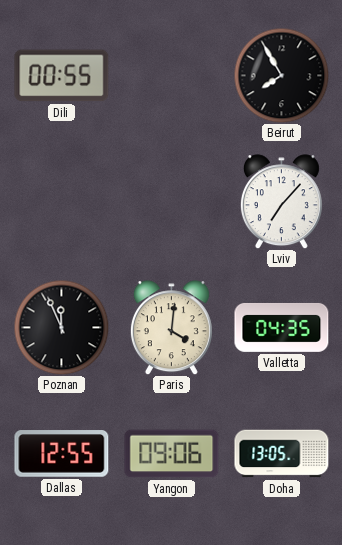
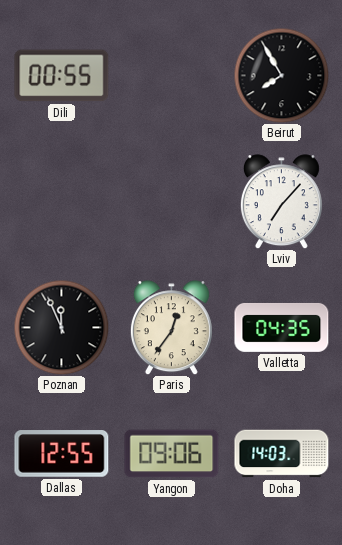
Paris: 4:01 -> 12:36
Doha: 13:05 -> 14:03
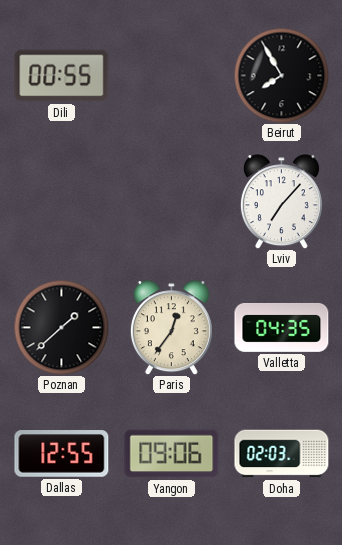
Poznan: 11:56 -> 1:38
Doha: 14:03 -> 02:03
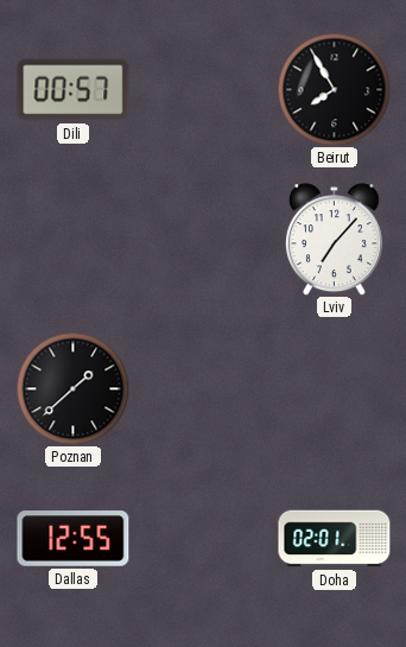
Dili: 00:55 -> 00:57
Paris: 12:36 -> none
Valletta: 04:35 -> none
Yangon: 09:06 -> none
Doha: 02:03 -> 02:01
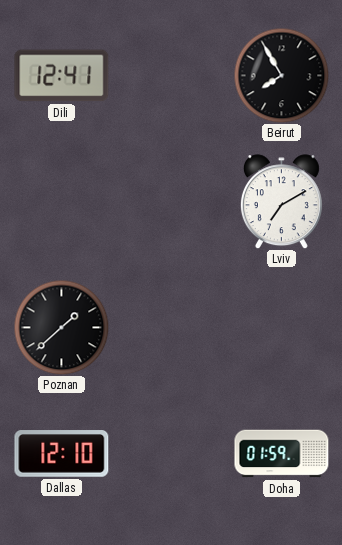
Dili: 00:57 -> 12:41
Lviv: 7:07 -> 7:10
Dallas: 12:55 -> 12:10
Doha: 02:01 -> 01:59
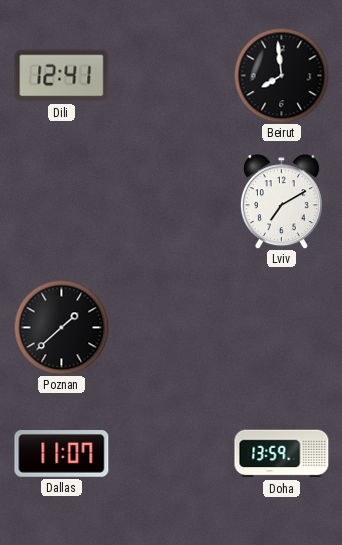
Beirut: 7:55 -> 7:59
Dallas: 12:10 -> 11:07
Doha: 01:59 -> 13:59
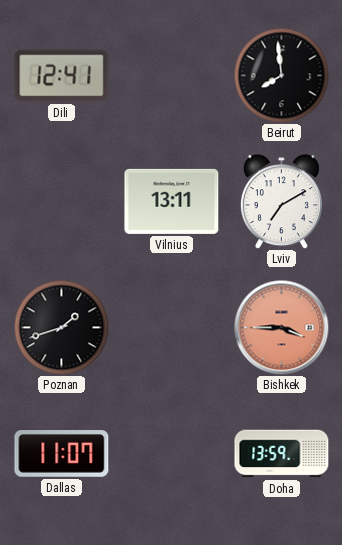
Vilnius: none -> 13:11
Poznan: 1:38 -> 1:42
Bishkek: none -> 3:45
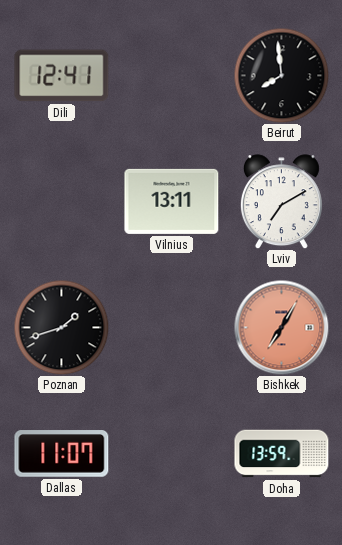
Bishkek: 3:45 -> 7:05
